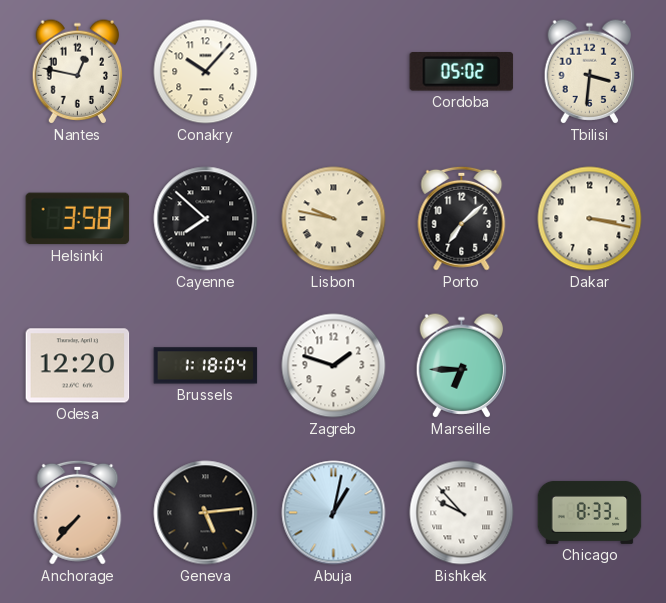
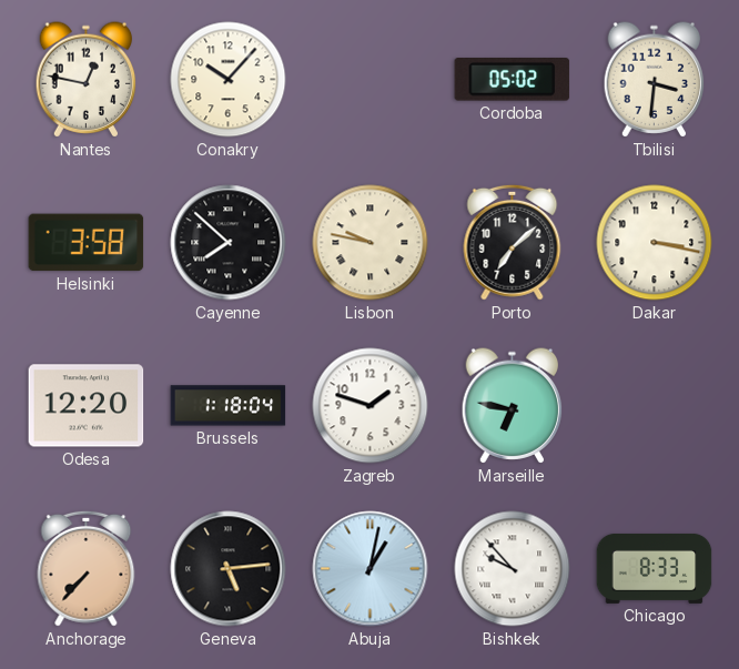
Marseille: 6:45 -> 6:47
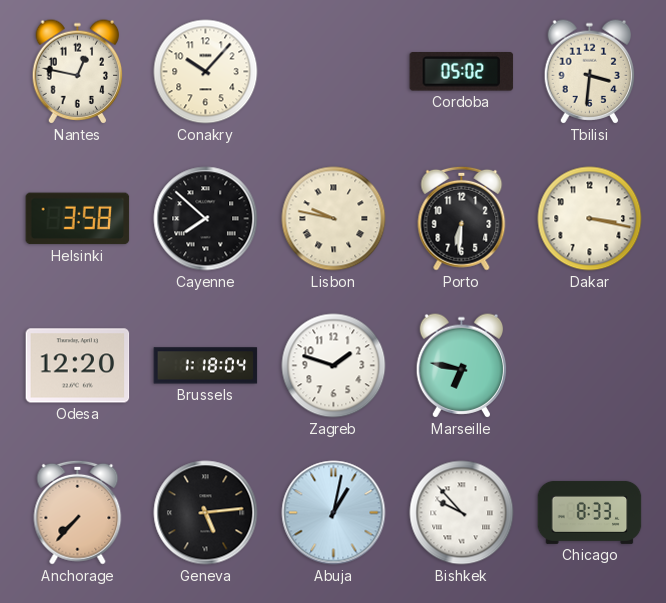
Porto: 7:08 -> 6:31
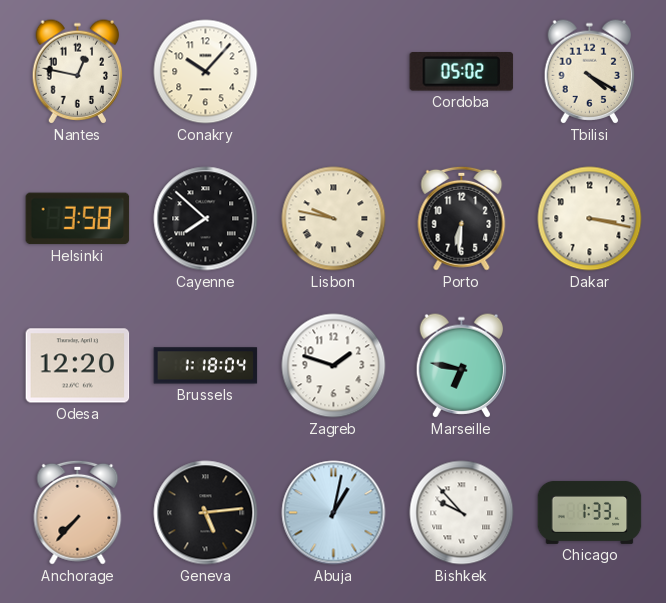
Tbilisi: 3:31 -> 4:20
Chicago: 8:33 -> 1:33
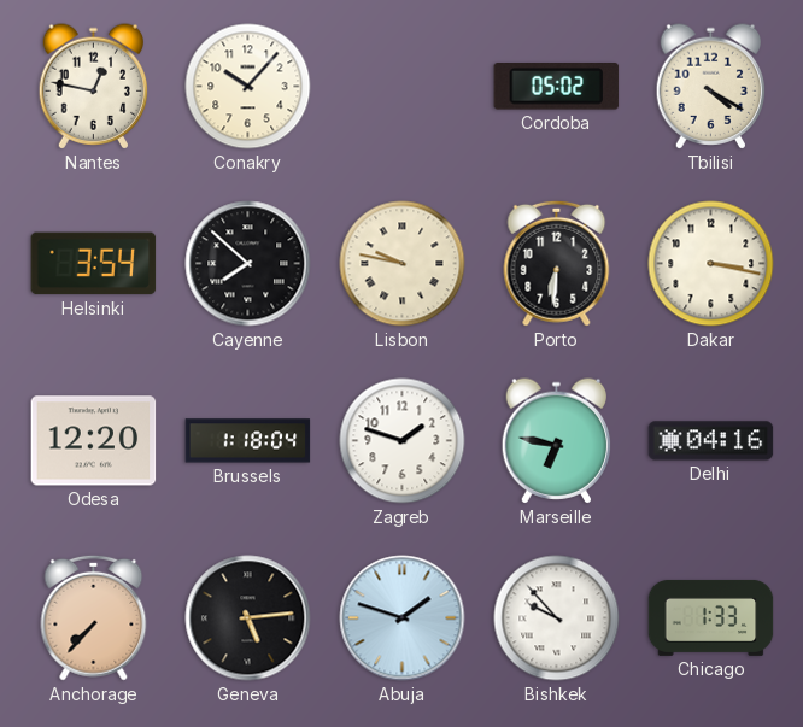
Helsinki: 3:58 -> 3:54
Delhi: none -> 04:16
Abuja: 1:02 -> 1:48
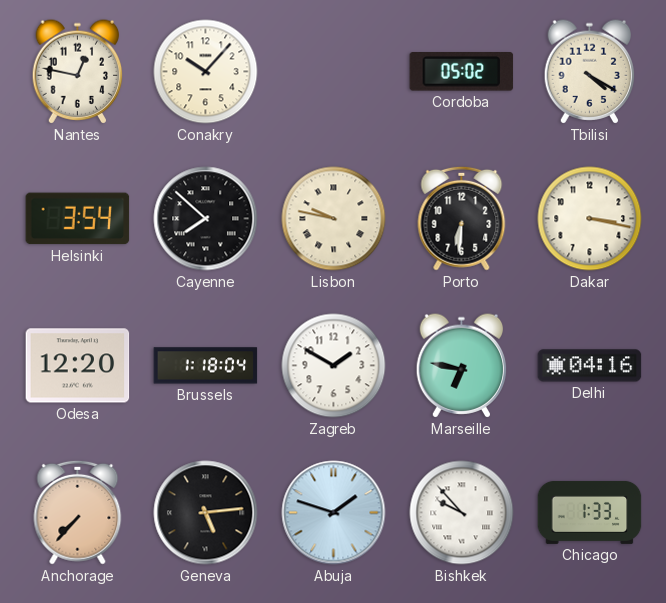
Zagreb: 1:48 -> 1:50
